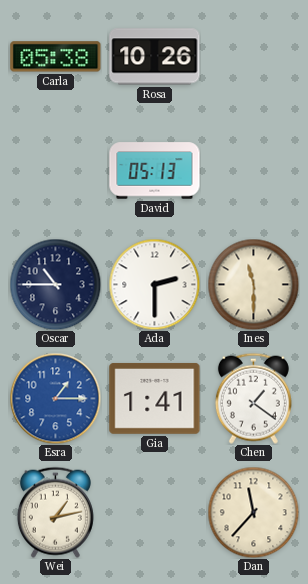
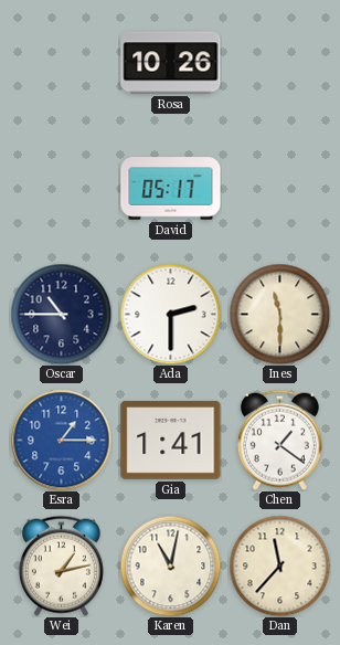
Carla: 05:38 -> none
David: 05:13 -> 05:17
Karen: none -> 11:02
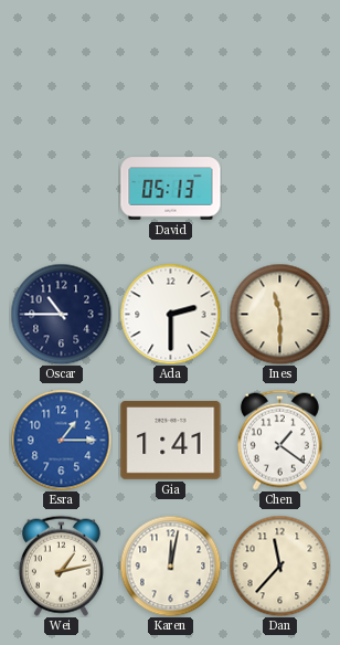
Rosa: 10:26 -> none
David: 05:17 -> 05:13
Karen: 11:02 -> 12:02
